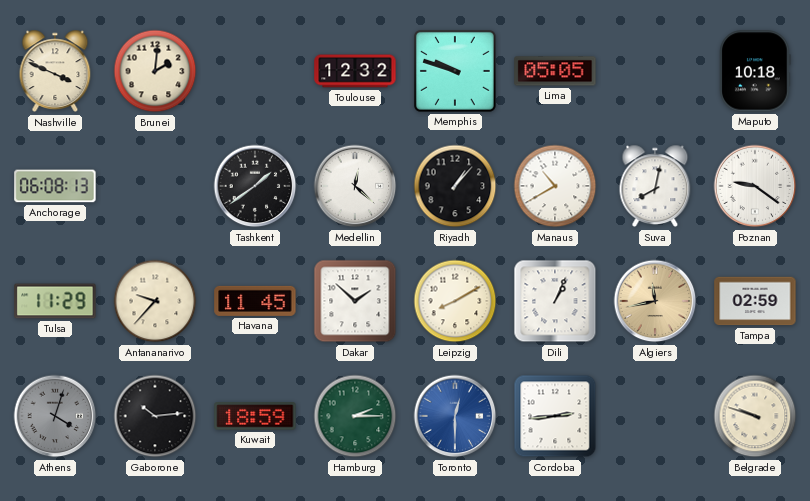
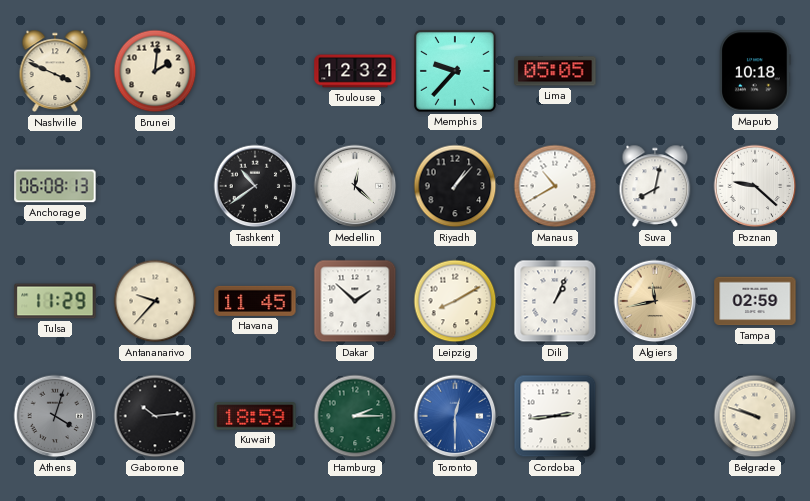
Memphis: 9:48 -> 9:37
Tashkent: 1:39 -> 10:39
Poznan: 9:21 -> 9:22
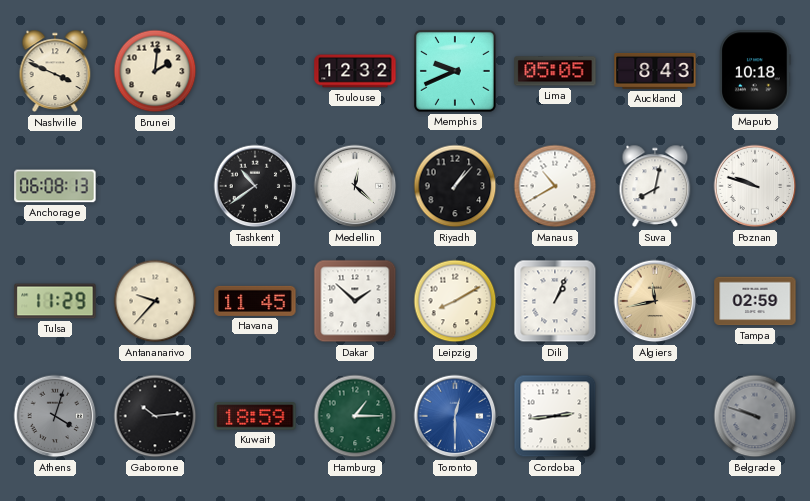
Memphis: 9:37 -> 9:41
Auckland: none -> 8:43
Poznan: 9:22 -> 9:48
Hamburg: 2:15 -> 1:15
Belgrade dial: cream -> grey
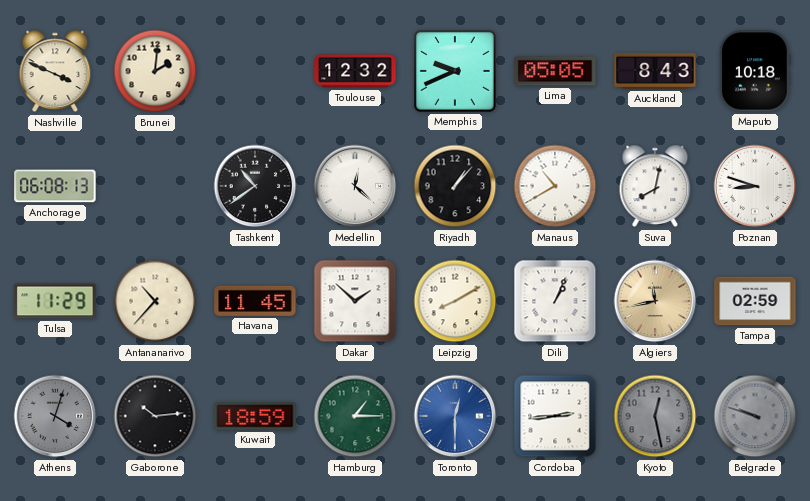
Poznan: 9:48 -> 8:48
Antananarivo: 9:37 -> 10:37
Kyoto: none -> 12:28
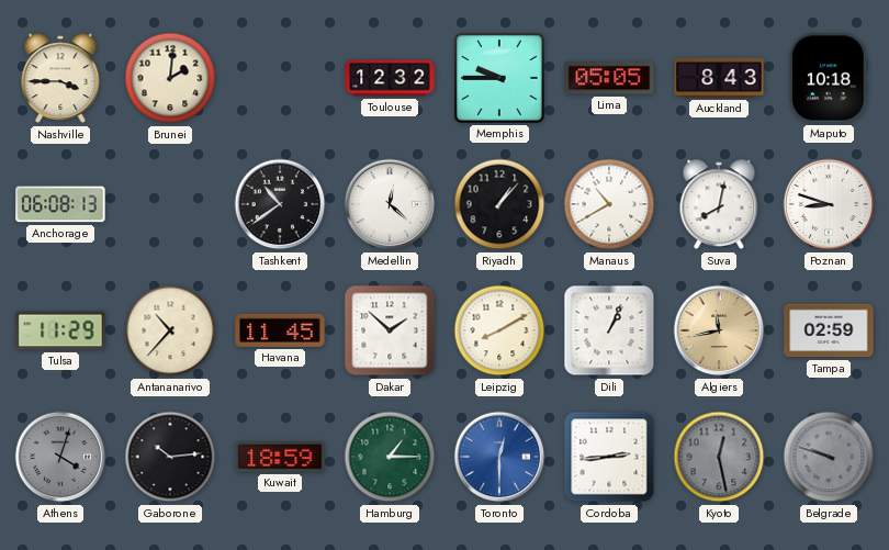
Nashville: 3:49 -> 3:45
Memphis: 9:41 -> 9:45
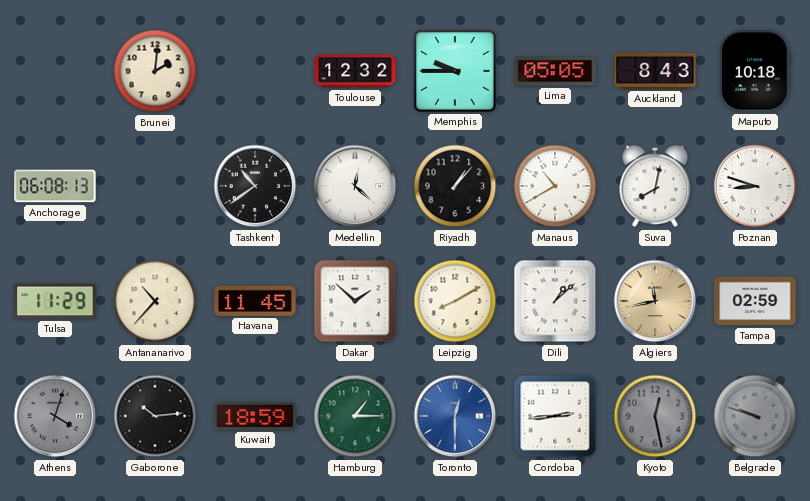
Nashville: 3:45 -> none
Dili: 1:04 -> 1:08
